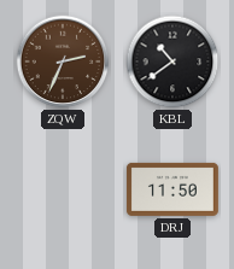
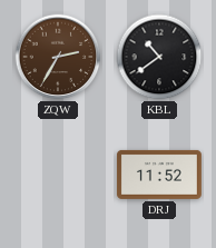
ZQW: 2:34 -> 2:35
DRJ: 11:50 -> 11:52
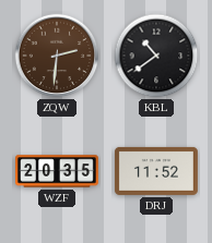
ZQW: 2:35 -> 2:31
WZF: none -> 20:35
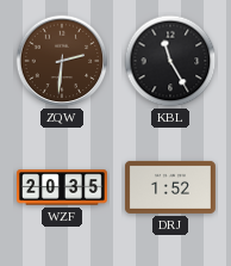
KBL: 10:39 -> 11:25
DRJ: 11:52 -> 1:52
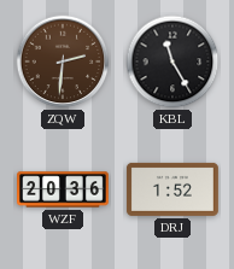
WZF: 20:35 -> 20:36
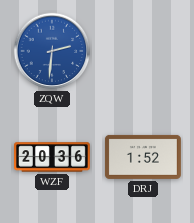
ZQW dial: brown -> blue
KBL: 11:25 -> none
